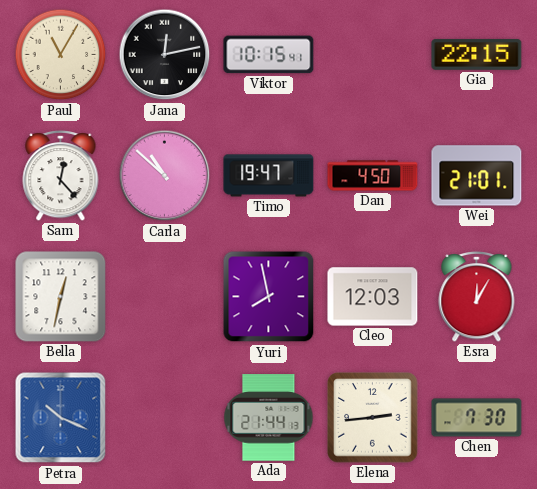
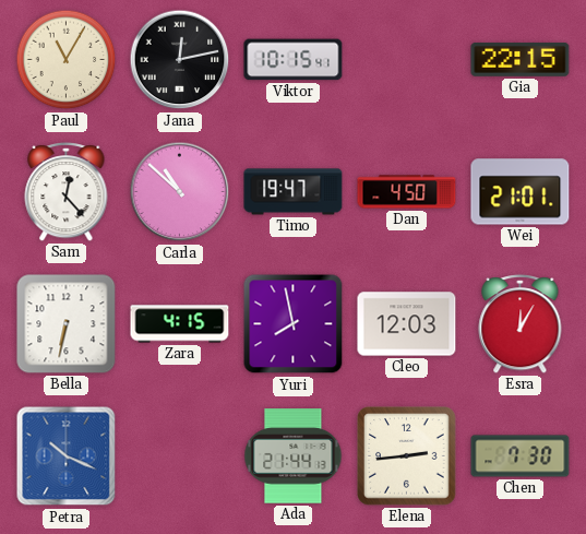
Bella: 12:32 -> 6:32
Zara: none -> 4:15
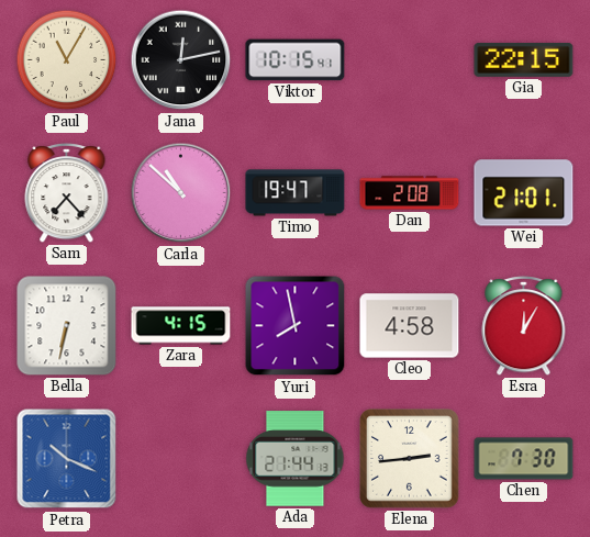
Sam: 12:23 -> 7:23
Dan: 4:50 -> 2:08
Cleo: 12:03 -> 4:58
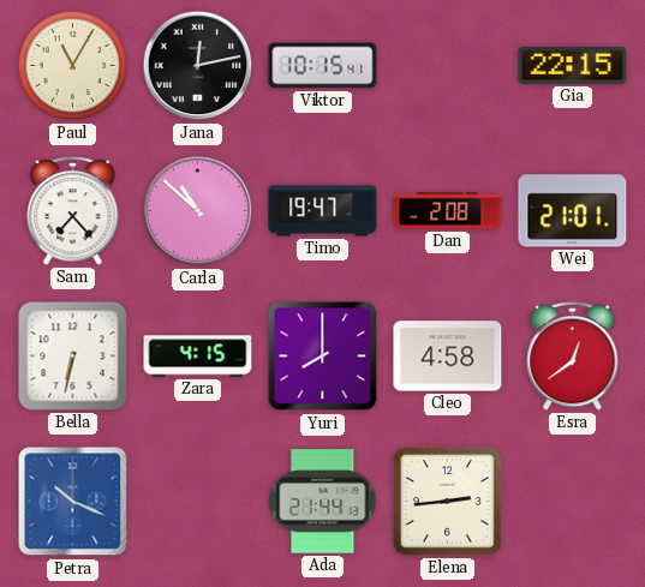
Yuri: 7:58 -> 8:00
Esra: 12:05 -> 12:39
Chen: 7:30 -> none
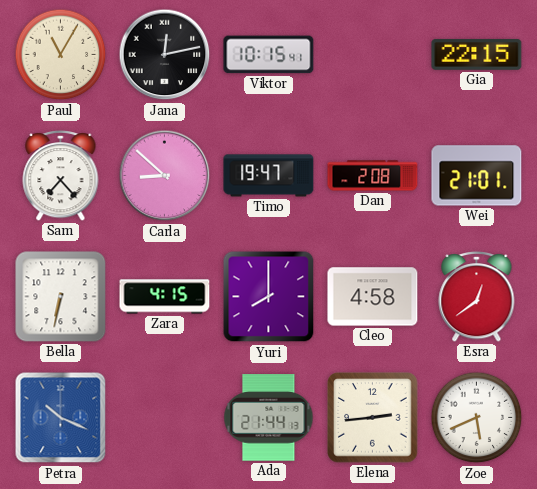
Carla: 10:52 -> 8:52
Zoe: none -> 5:41
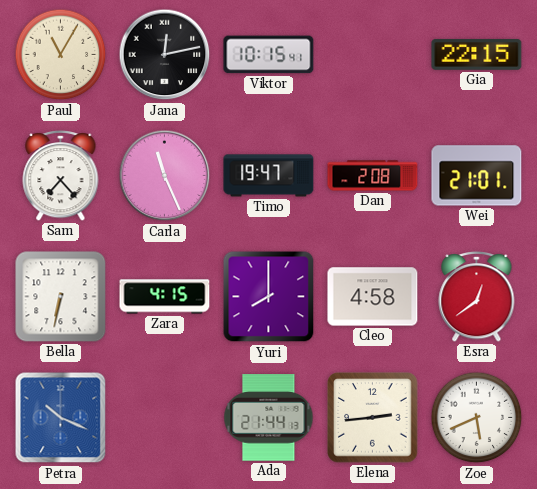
Carla: 8:52 -> 11:26
